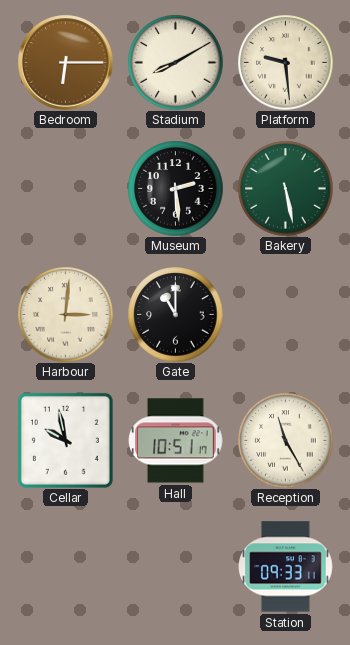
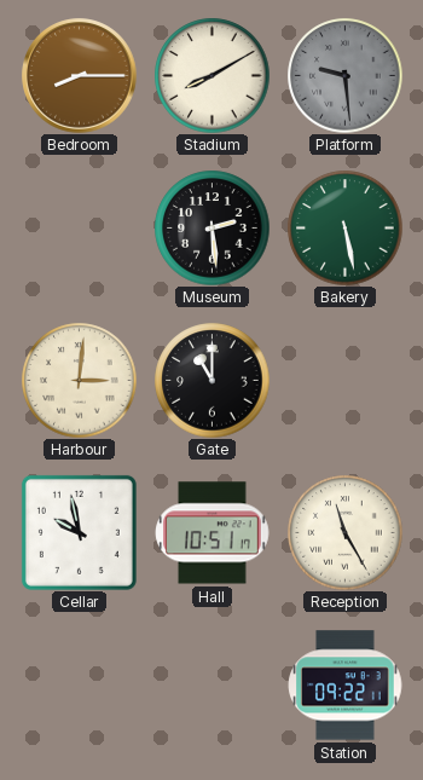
Bedroom: 6:15 -> 8:15
Platform dial: cream -> grey
Station: 09:33 -> 09:22
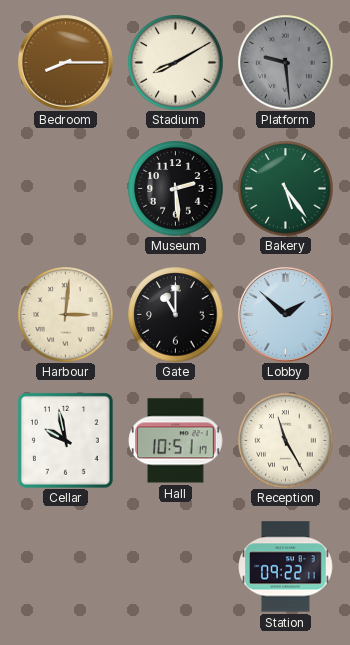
Bakery: 5:28 -> 5:24
Lobby: none -> 1:52
